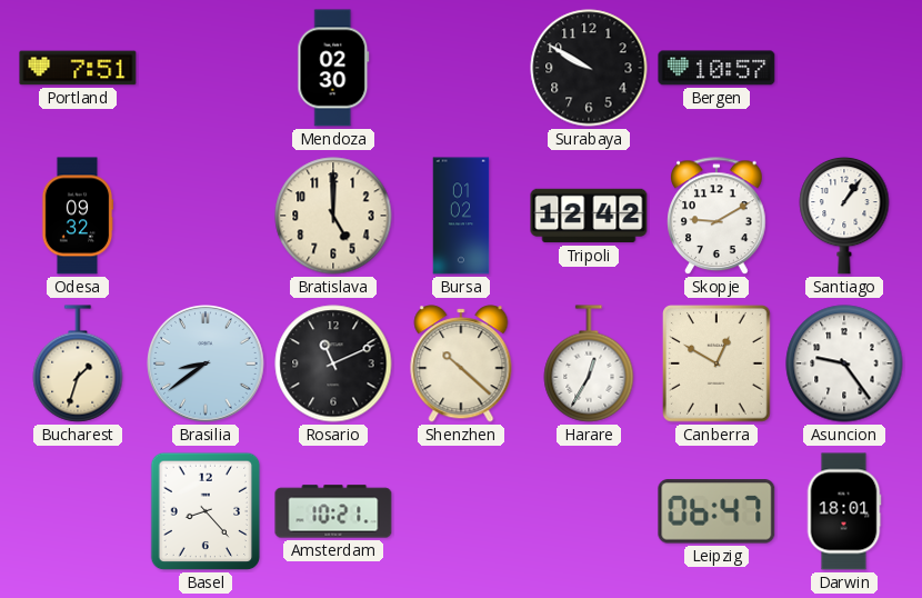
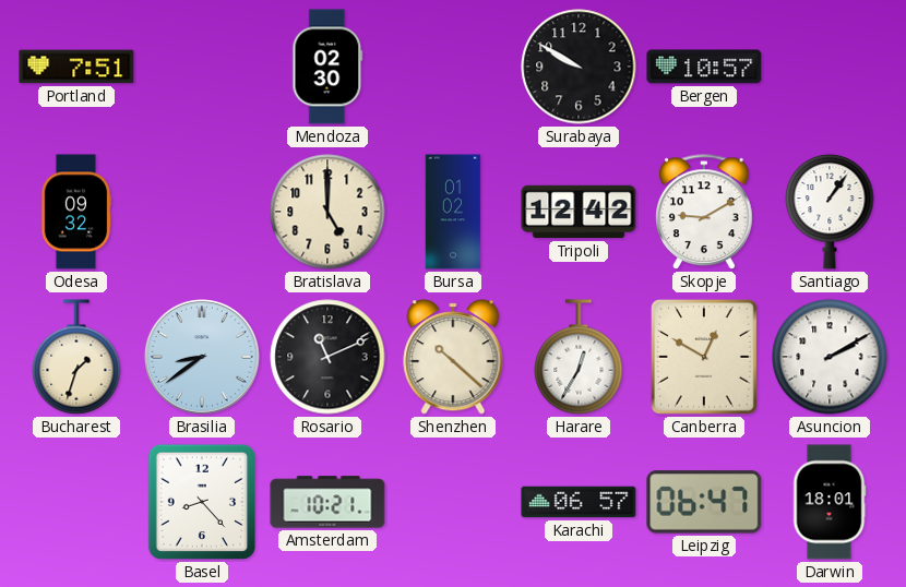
Asuncion: 9:24 -> 2:10
Karachi: none -> 06:57
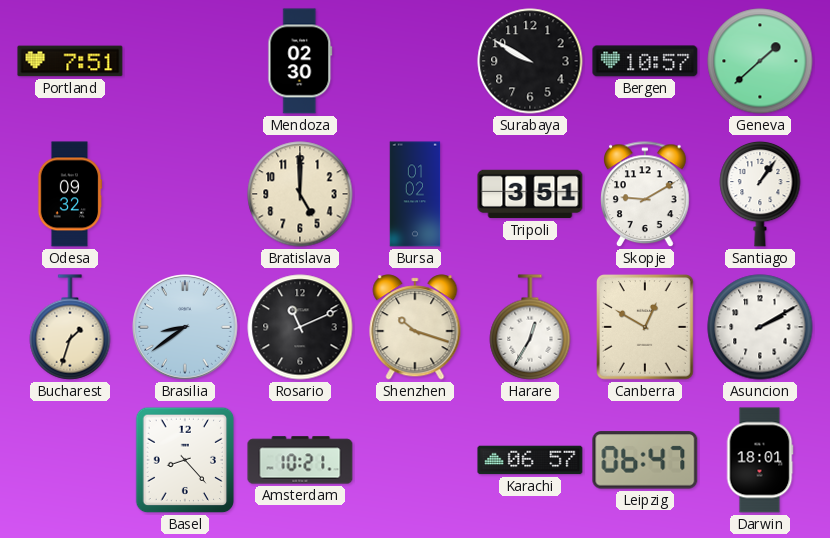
Geneva: none -> 1:38
Tripoli: 12:42 -> 3:51
Shenzhen: 10:22 -> 10:18
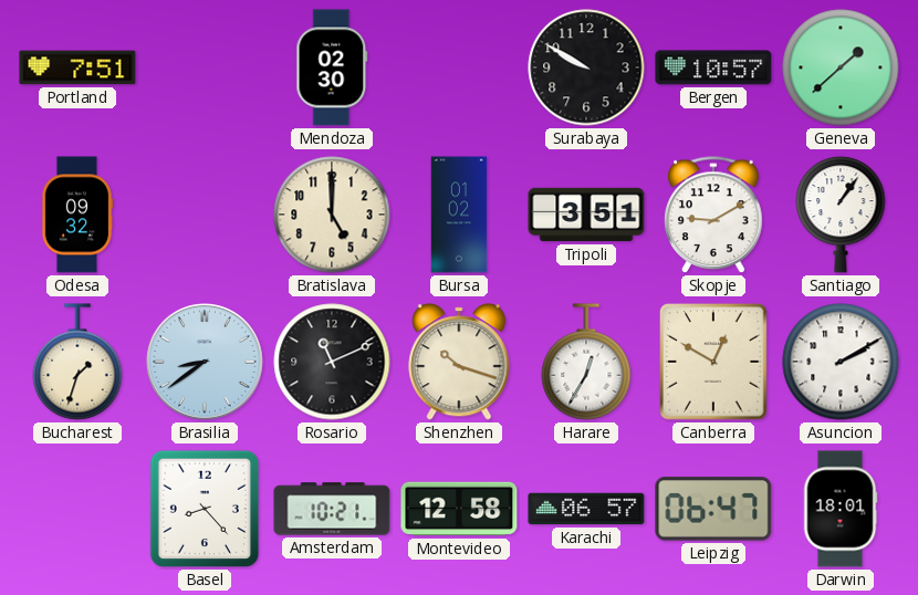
Montevideo: none -> 12:58
